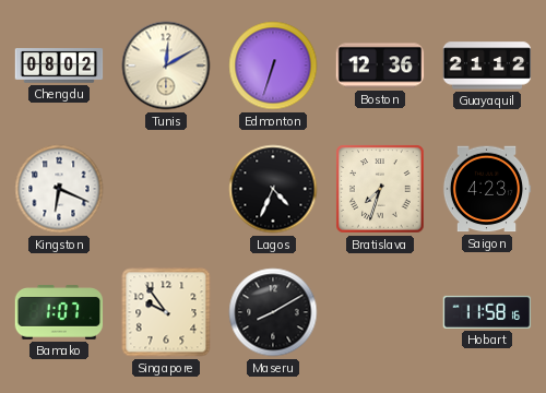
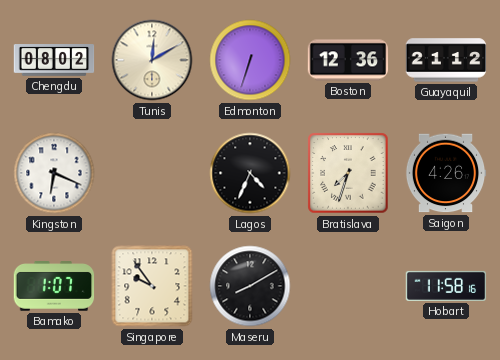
Saigon: 4:23 -> 4:26
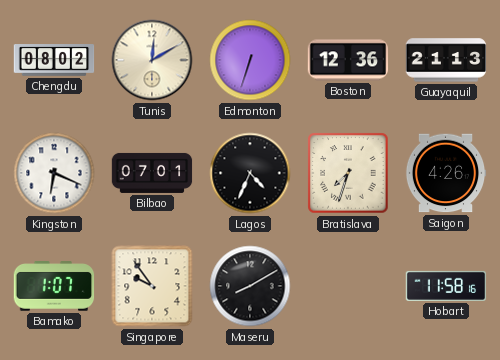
Guayaquil: 21:12 -> 21:13
Bilbao: none -> 07:01
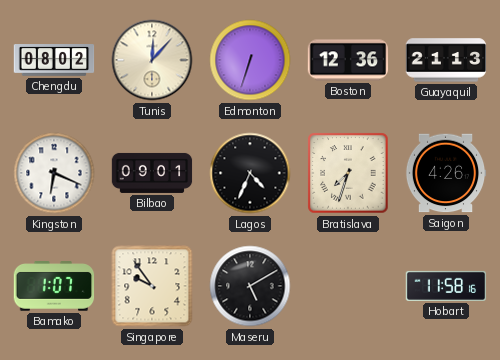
Tunis: 12:10 -> 12:07
Bilbao: 07:01 -> 09:01
Maseru: 8:10 -> 5:10
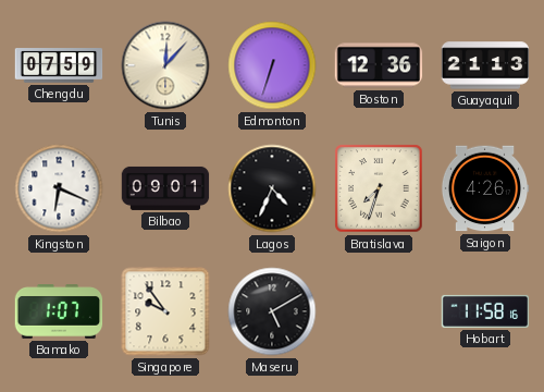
Chengdu: 08:02 -> 07:59
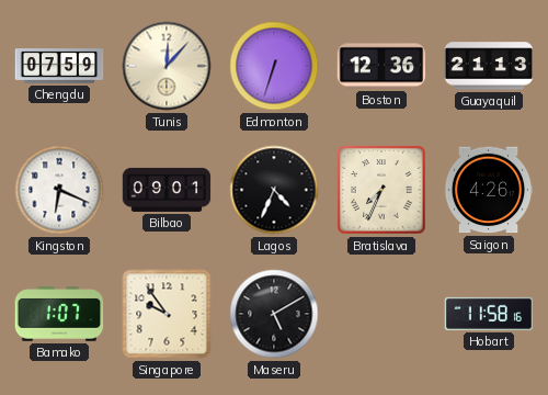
Bratislava: 7:33 -> 7:34
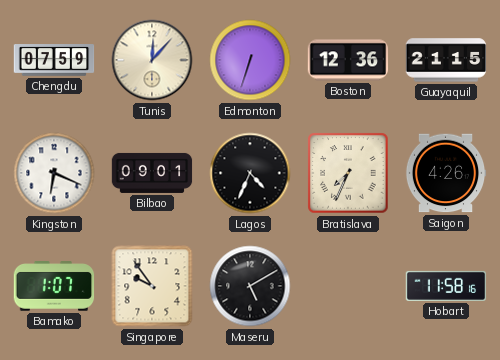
Guayaquil: 21:13 -> 21:15
